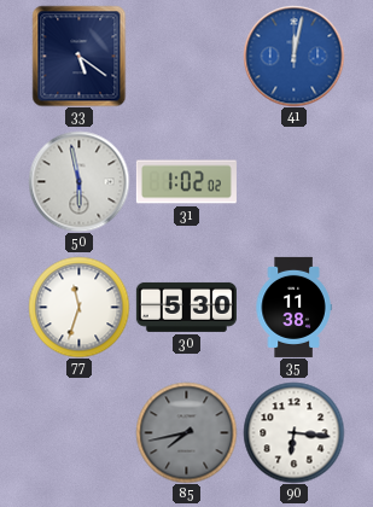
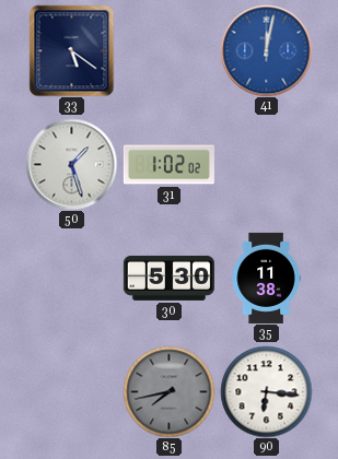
50: 5:58 -> 1:27
77: 11:33 -> none
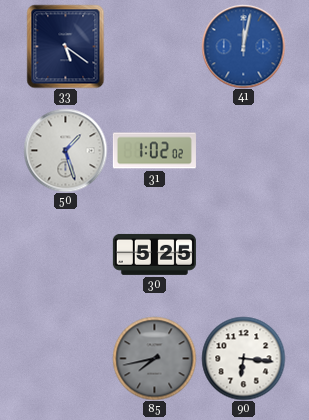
30: 5:30 -> 5:25
35: 11:38 -> none
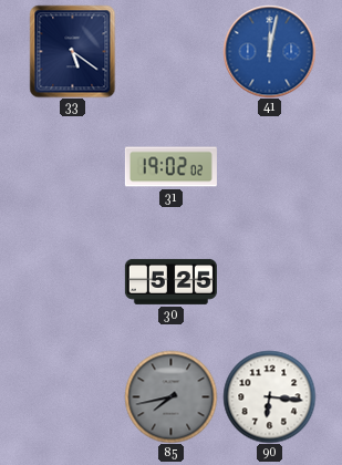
50: 1:27 -> none
31: 1:02 -> 19:02
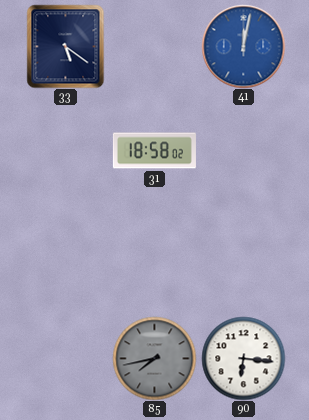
31: 19:02 -> 18:58
30: 5:25 -> none
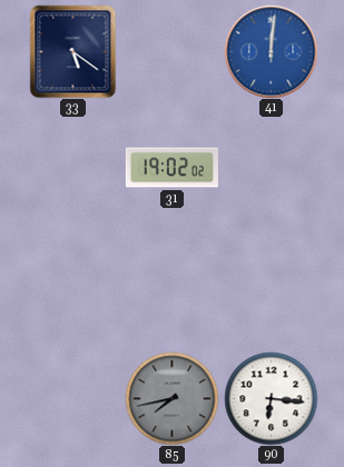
41: 12:02 -> 12:01
31: 18:58 -> 19:02
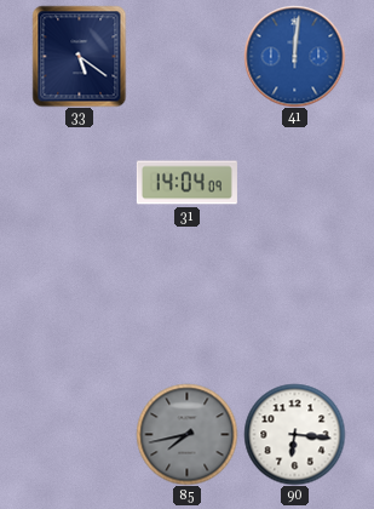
31: 19:02 -> 14:04
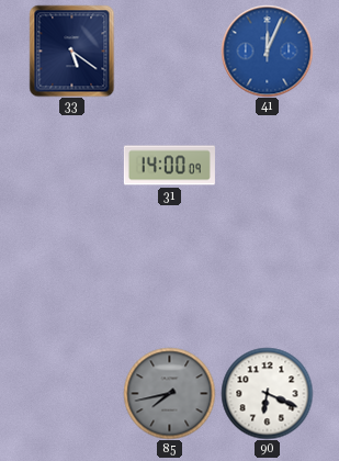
41: 12:01 -> 12:04
31: 14:04 -> 14:00
90: 6:16 -> 6:19
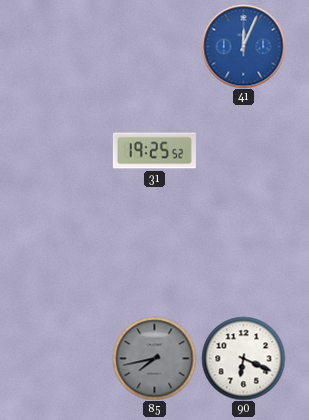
33: 5:21 -> none
31: 14:00 -> 19:25
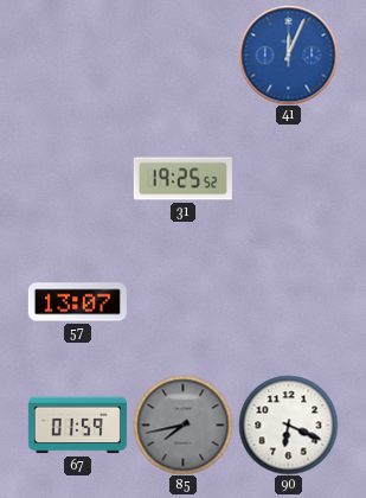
57: none -> 13:07
67: none -> 01:59
